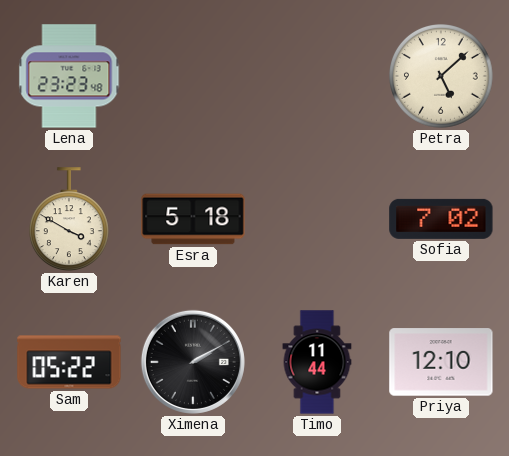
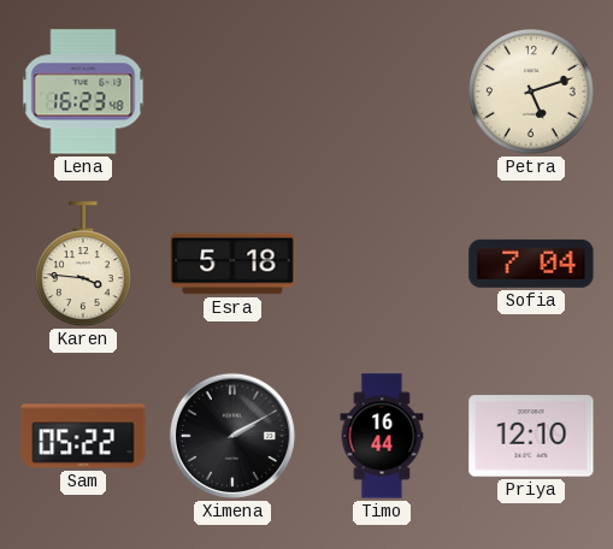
Lena: 23:23 -> 16:23
Petra: 5:08 -> 5:12
Karen: 3:50 -> 3:46
Sofia: 7:02 -> 7:04
Timo: 11:44 -> 16:44
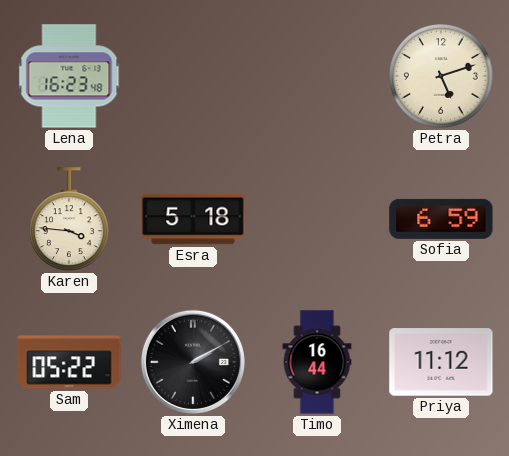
Sofia: 7:04 -> 6:59
Priya: 12:10 -> 11:12
